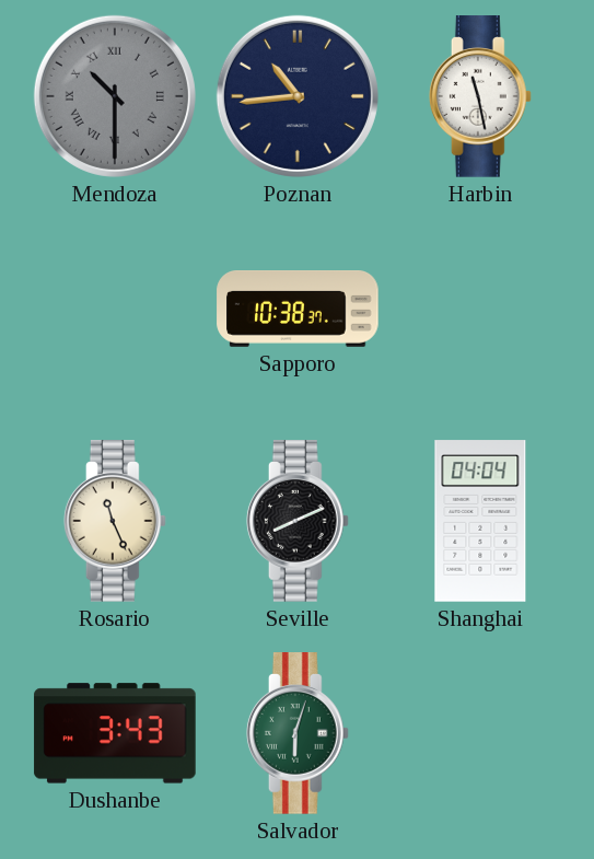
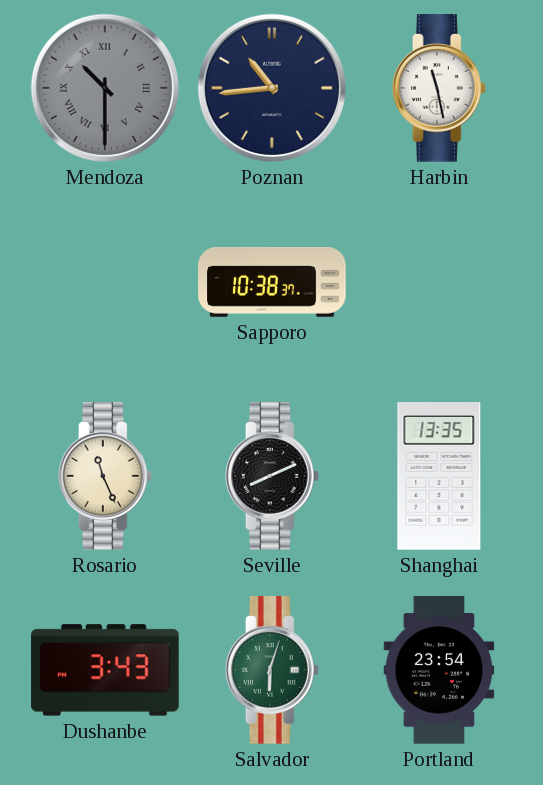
Shanghai: 04:04 -> 13:35
Portland: none -> 23:54
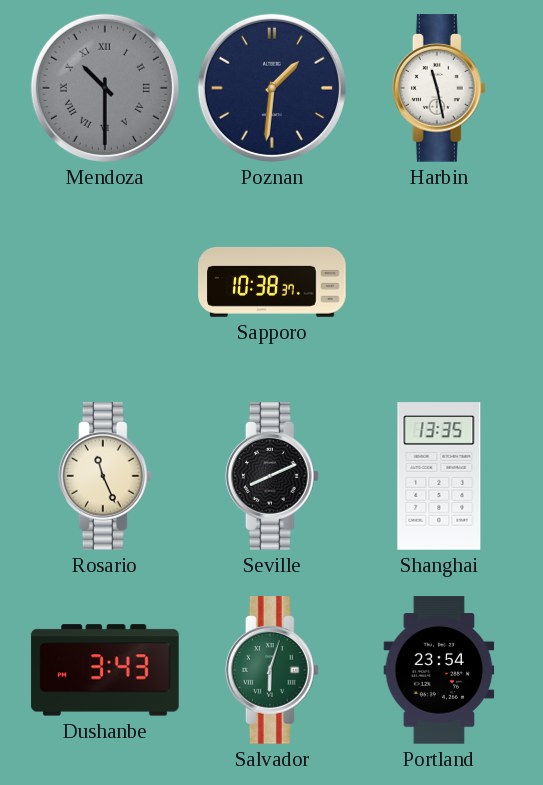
Poznan: 10:44 -> 1:31
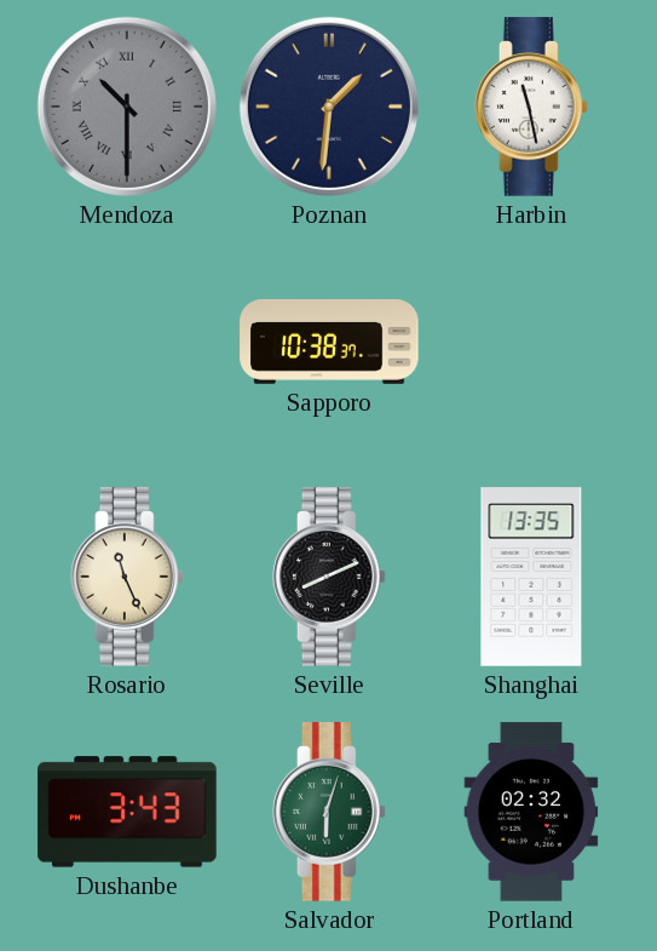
Portland: 23:54 -> 02:32
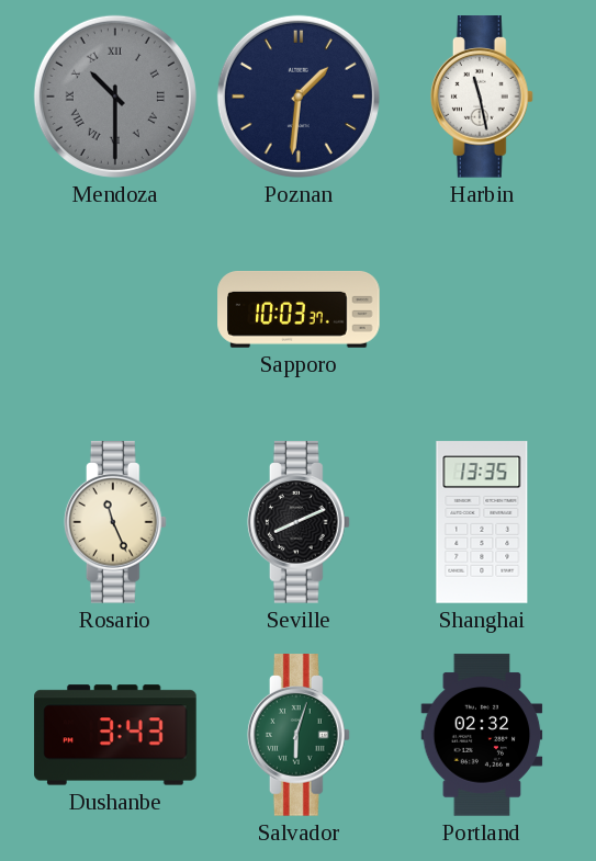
Sapporo: 10:38 -> 10:03
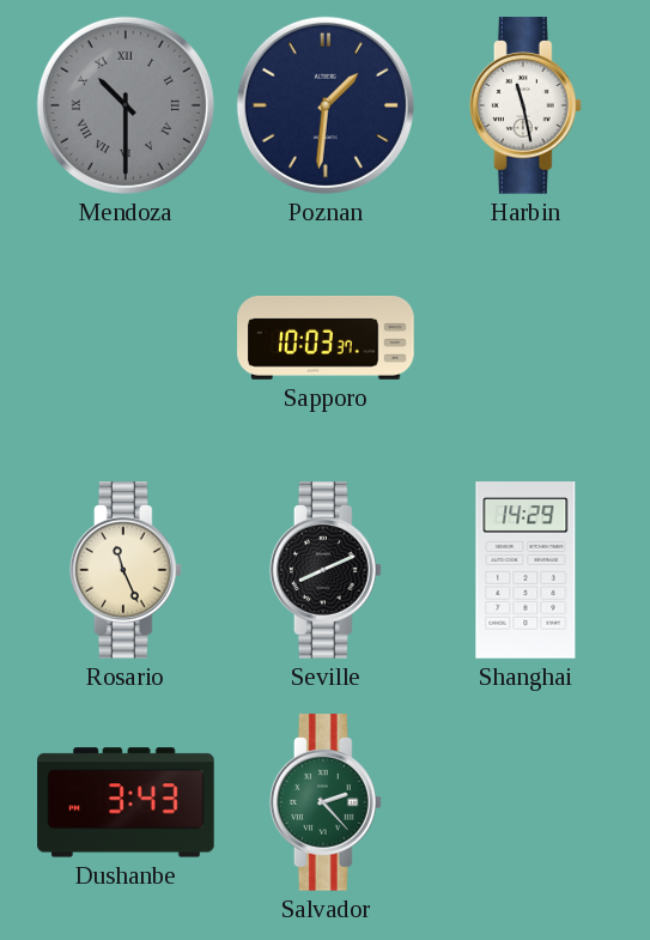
Shanghai: 13:35 -> 14:29
Salvador: 6:03 -> 2:23
Portland: 02:32 -> none
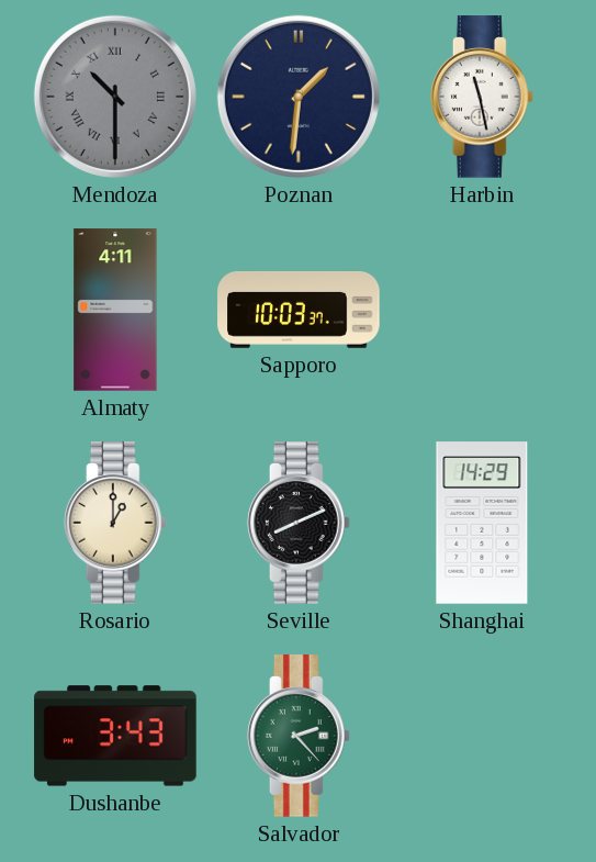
Almaty: none -> 4:11
Rosario: 11:26 -> 1:00
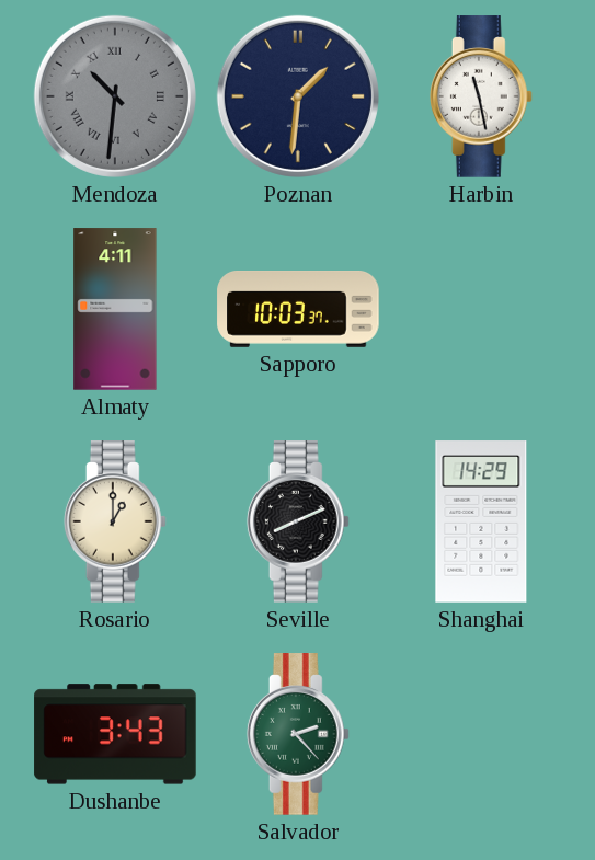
Mendoza: 10:30 -> 10:31
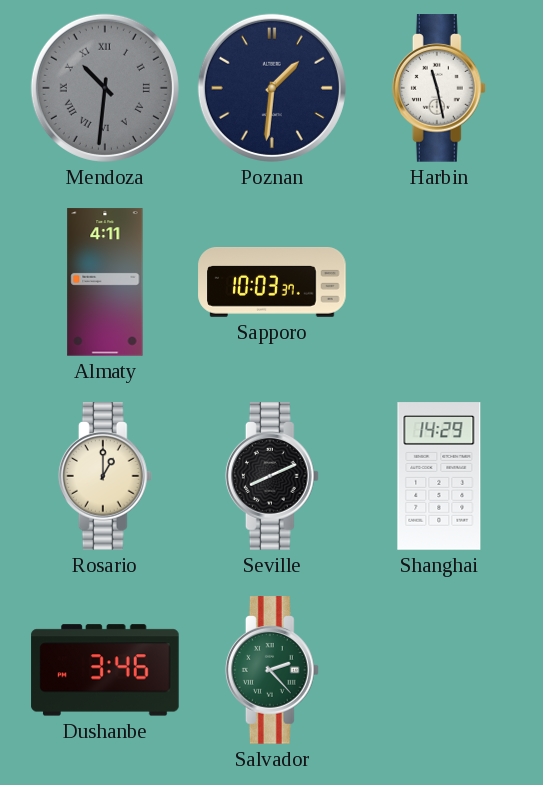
Dushanbe: 3:43 -> 3:46
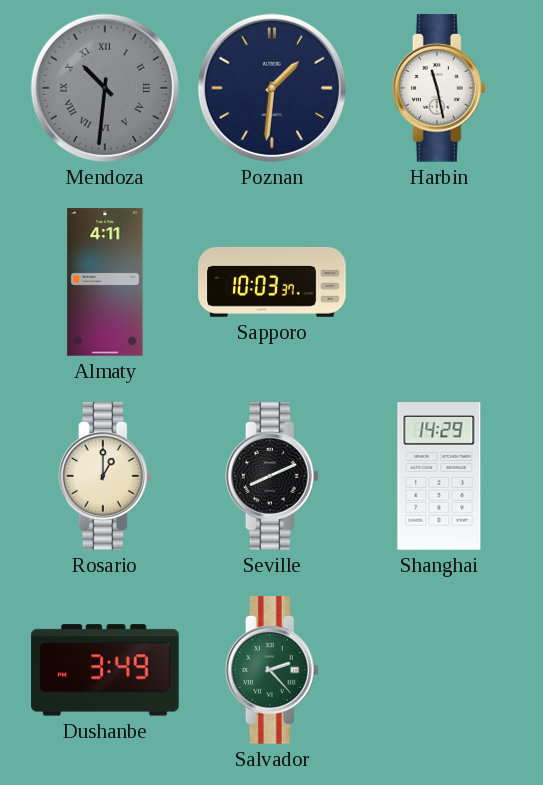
Dushanbe: 3:46 -> 3:49
